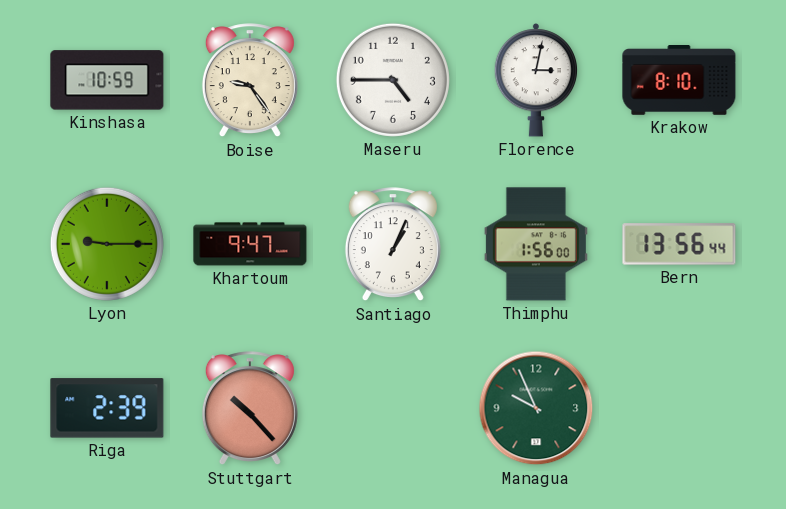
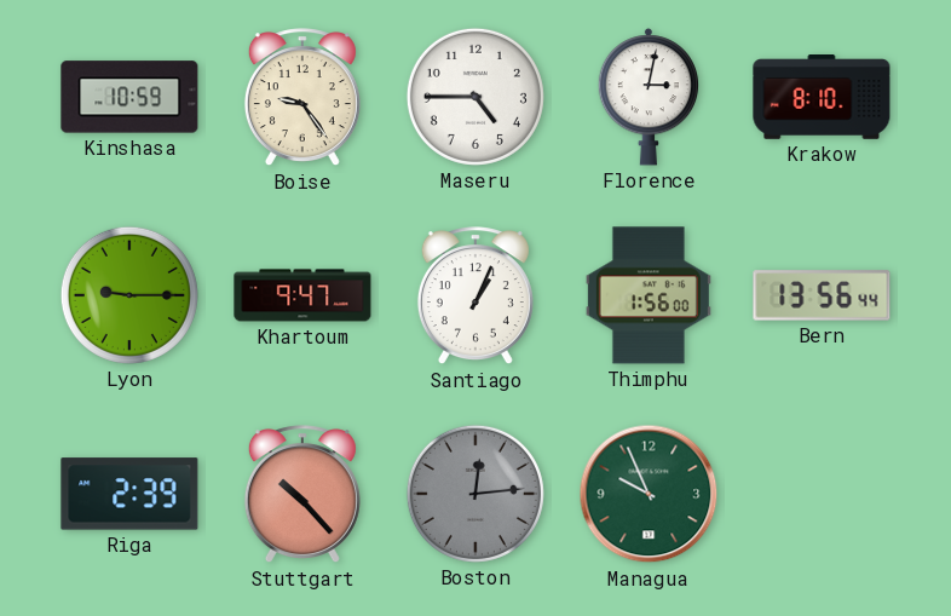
Boston: none -> 12:14
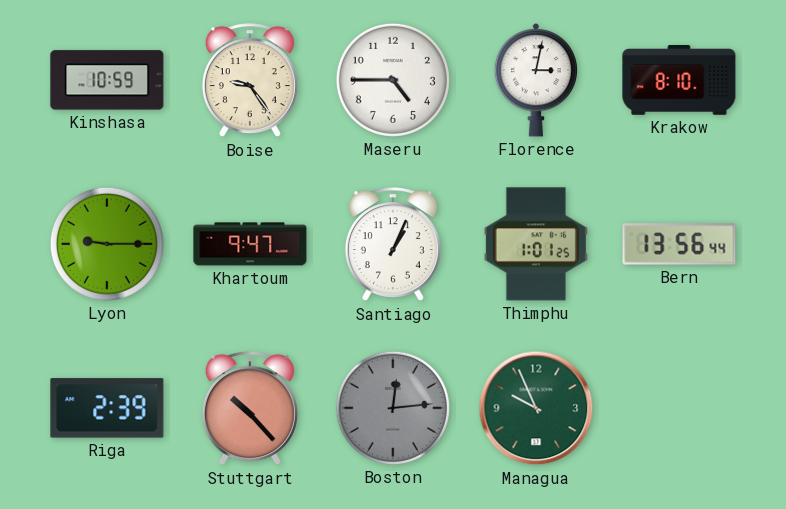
Thimphu: 1:56 -> 1:01
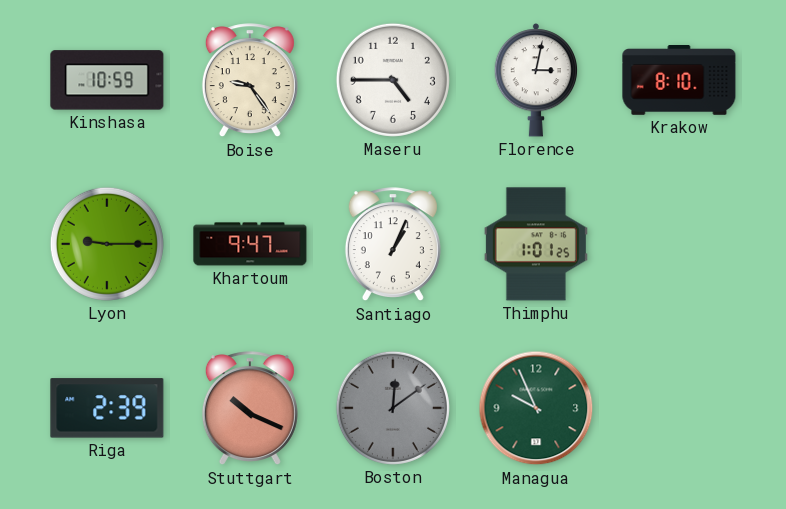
Bern: 13:56 -> none
Stuttgart: 10:23 -> 10:19
Boston: 12:14 -> 12:09
